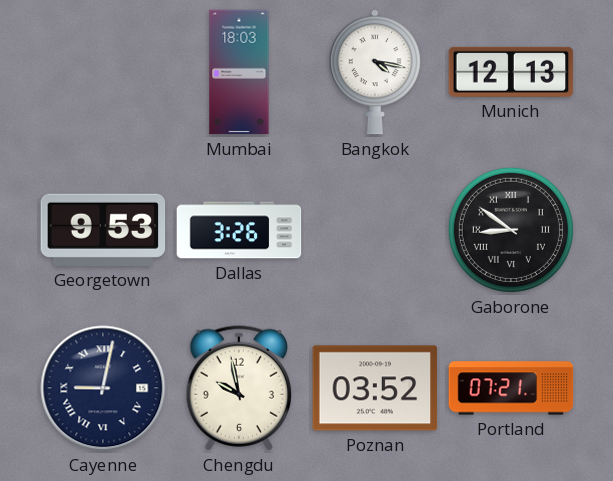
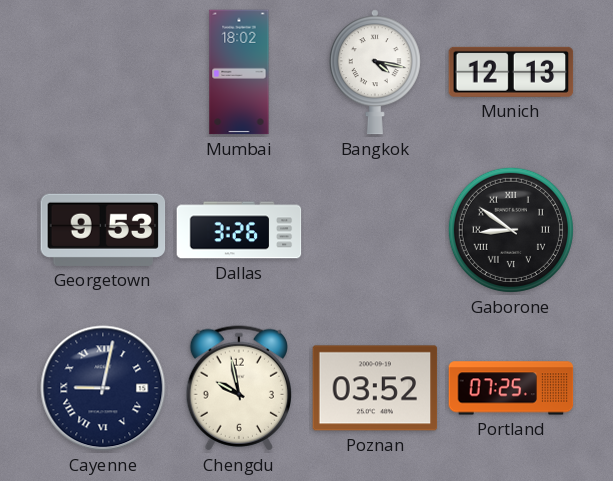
Mumbai: 18:03 -> 18:02
Portland: 07:21 -> 07:25
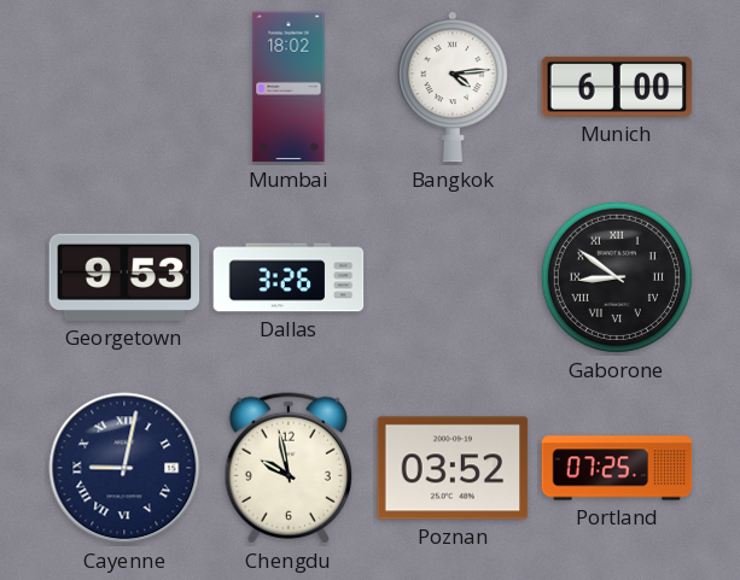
Bangkok: 4:17 -> 4:14
Munich: 12:13 -> 6:00
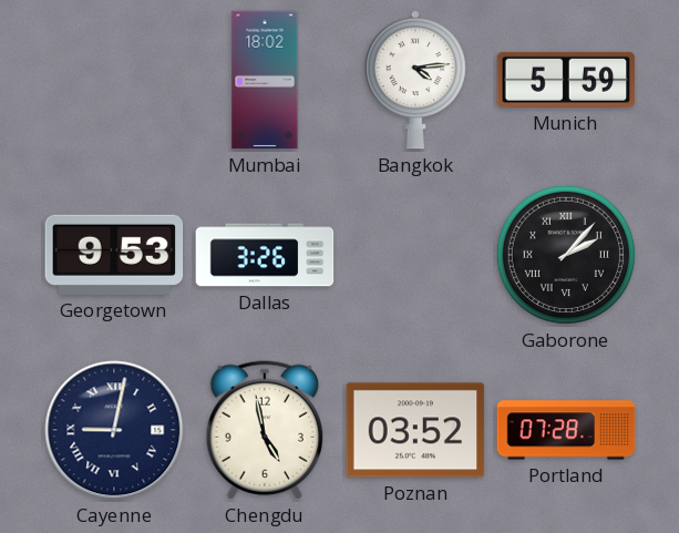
Munich: 6:00 -> 5:59
Gaborone: 8:51 -> 2:07
Chengdu: 9:58 -> 4:58
Portland: 07:25 -> 07:28
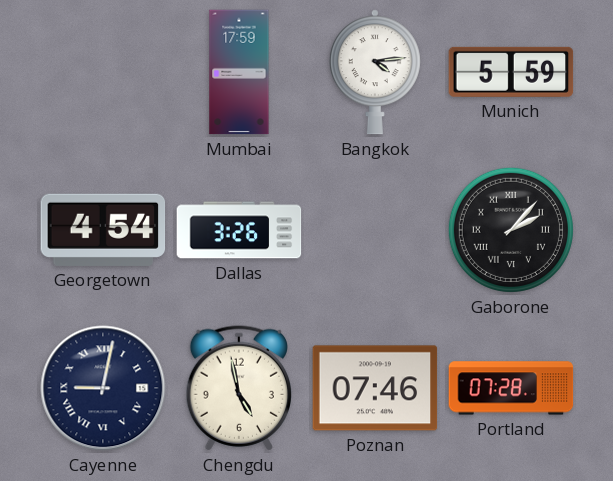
Mumbai: 18:02 -> 17:59
Georgetown: 9:53 -> 4:54
Poznan: 03:52 -> 07:46
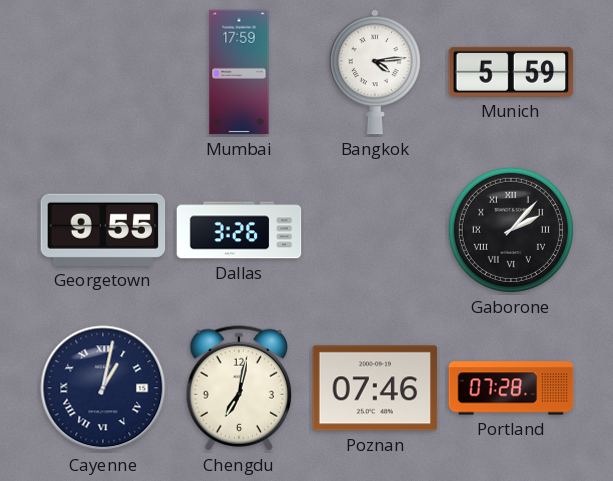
Georgetown: 4:54 -> 9:55
Cayenne: 9:02 -> 1:02
Chengdu: 4:58 -> 7:02
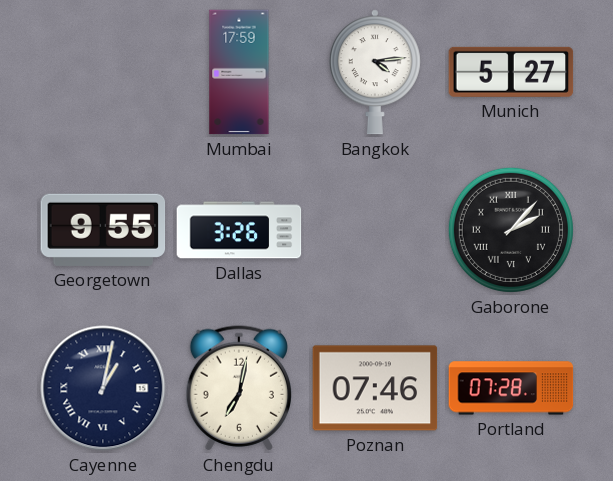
Munich: 5:59 -> 5:27
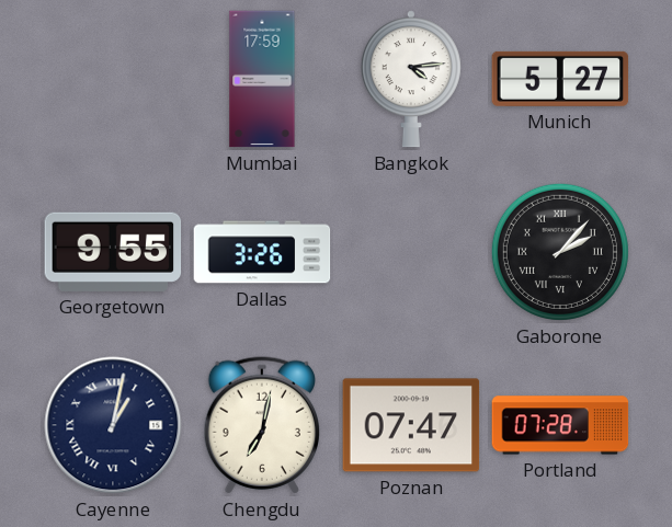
Poznan: 07:46 -> 07:47
